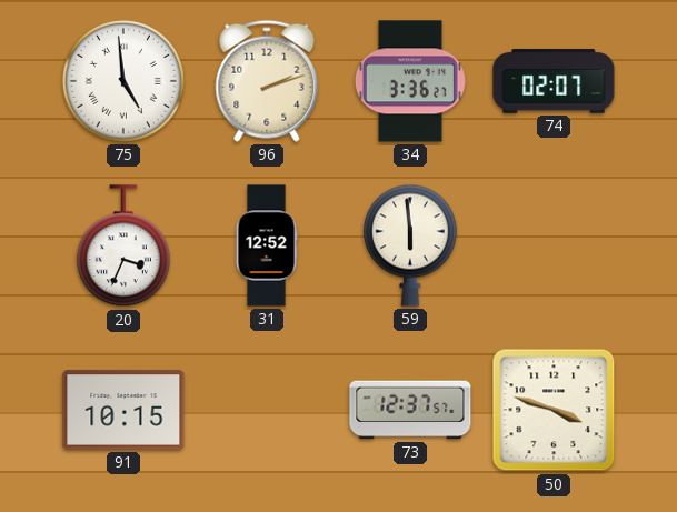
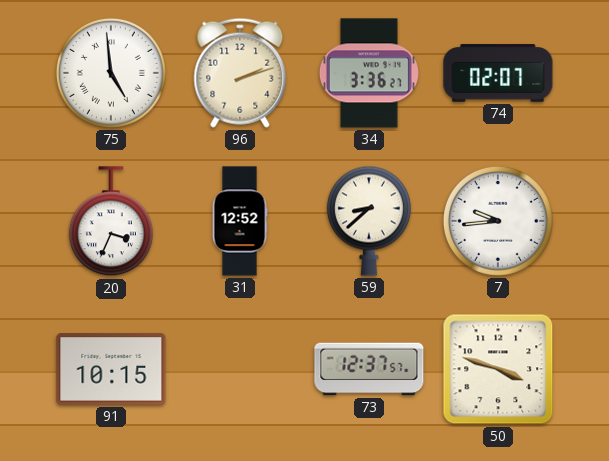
59: 5:59 -> 8:38
7: none -> 9:44
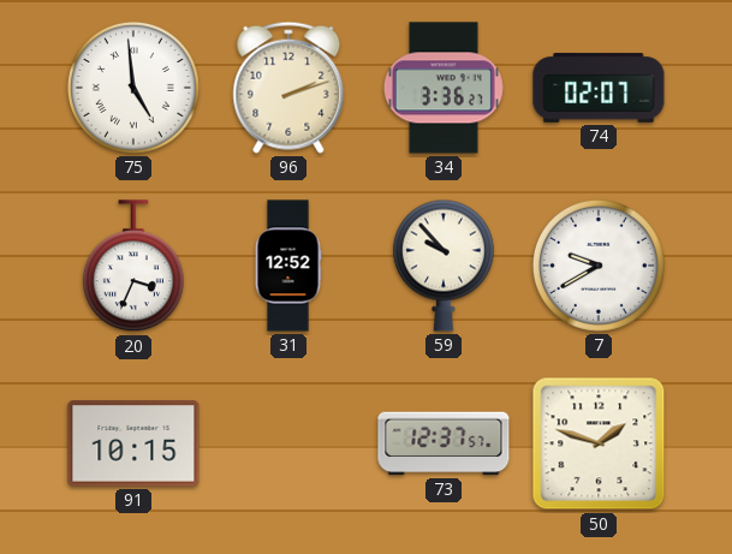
59: 8:38 -> 9:53
7: 9:44 -> 9:40
50: 3:48 -> 1:48
